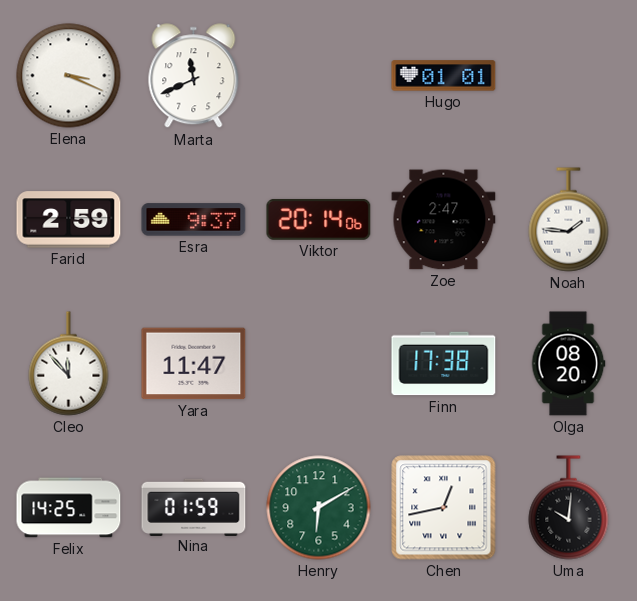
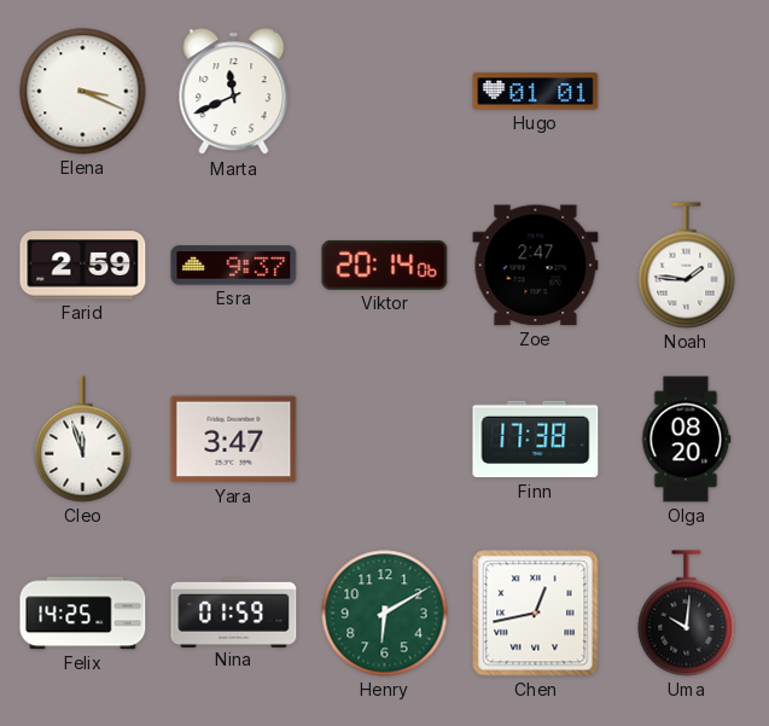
Cleo: 11:53 -> 11:57
Yara: 11:47 -> 3:47
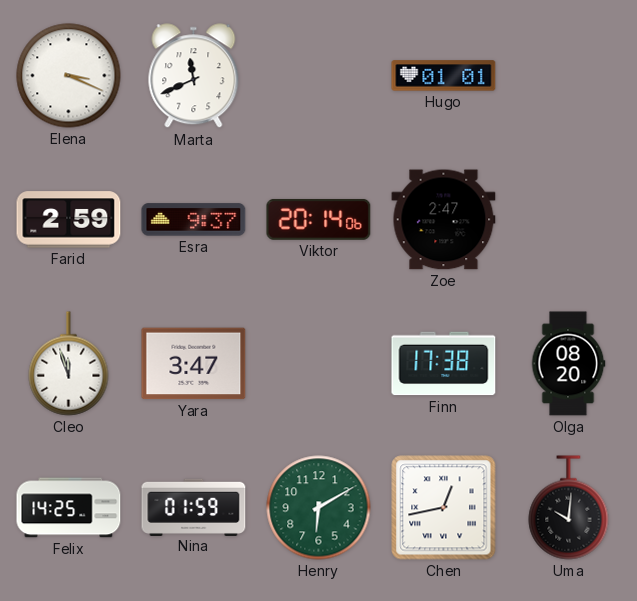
Noah: 1:46 -> none
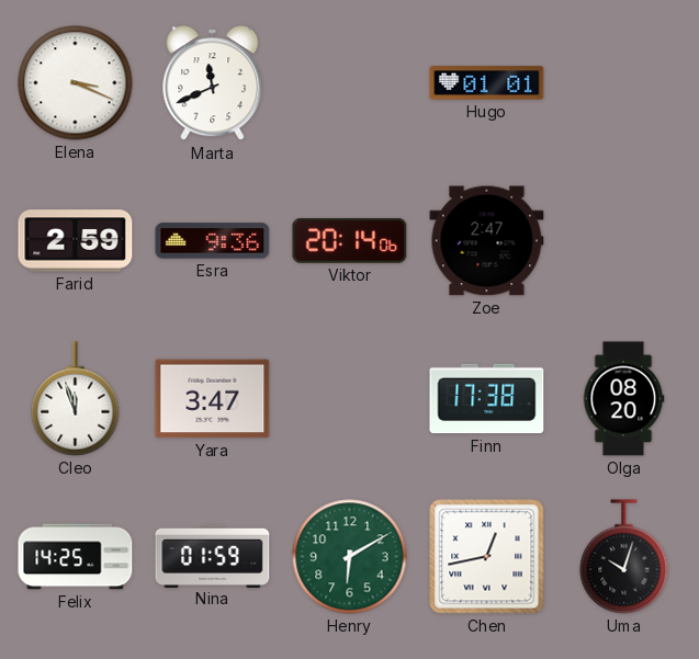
Esra: 9:37 -> 9:36
Uma: 10:01 -> 10:03
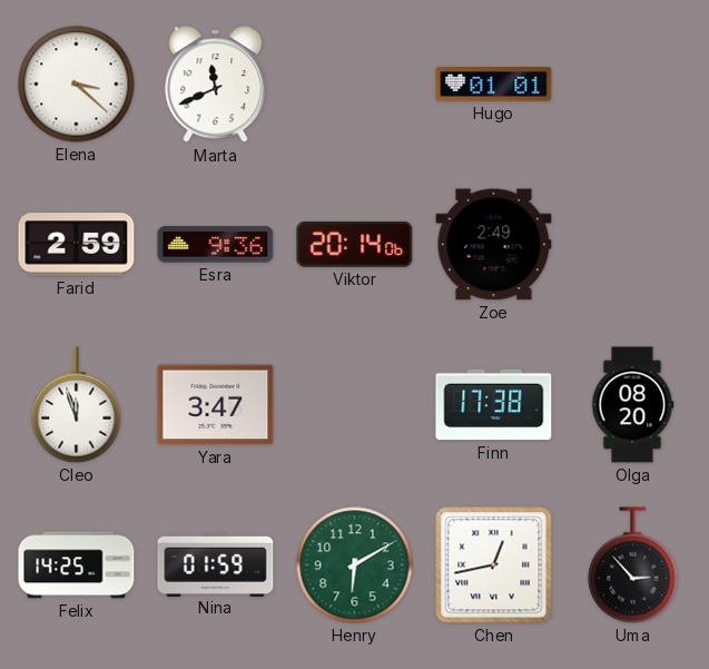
Elena: 3:19 -> 3:22
Zoe: 2:47 -> 2:49
Uma: 10:03 -> 2:53
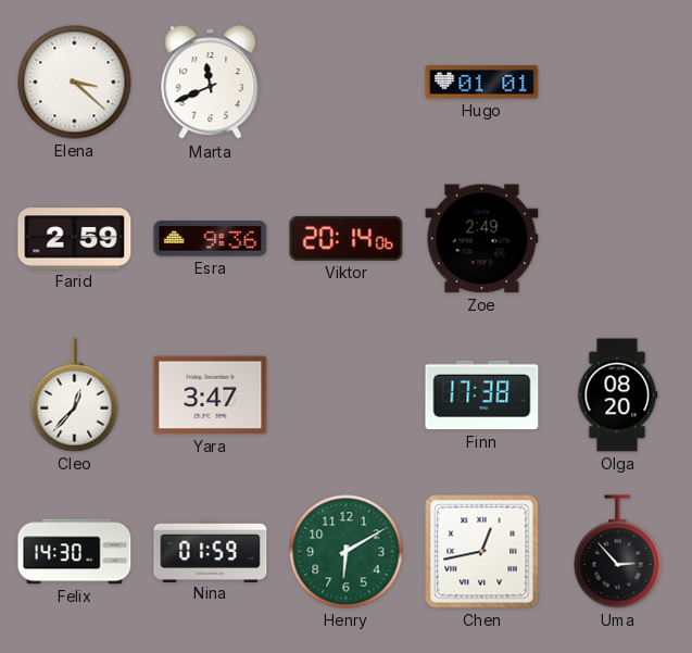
Cleo: 11:57 -> 12:37
Felix: 14:25 -> 14:30
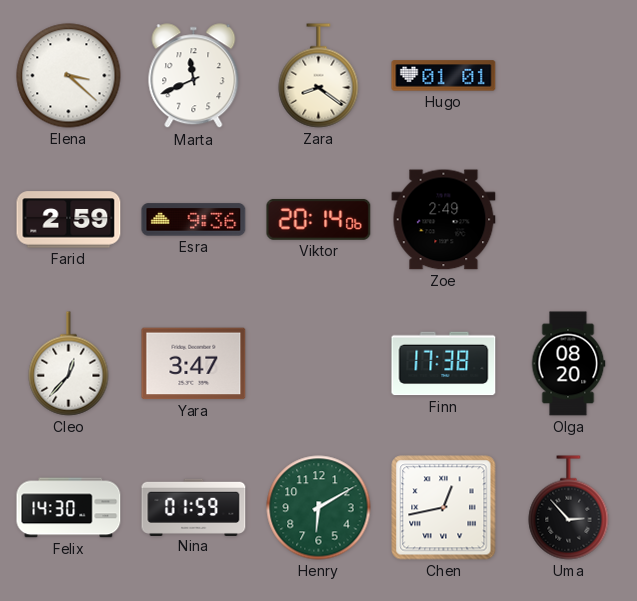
Zara: none -> 8:21
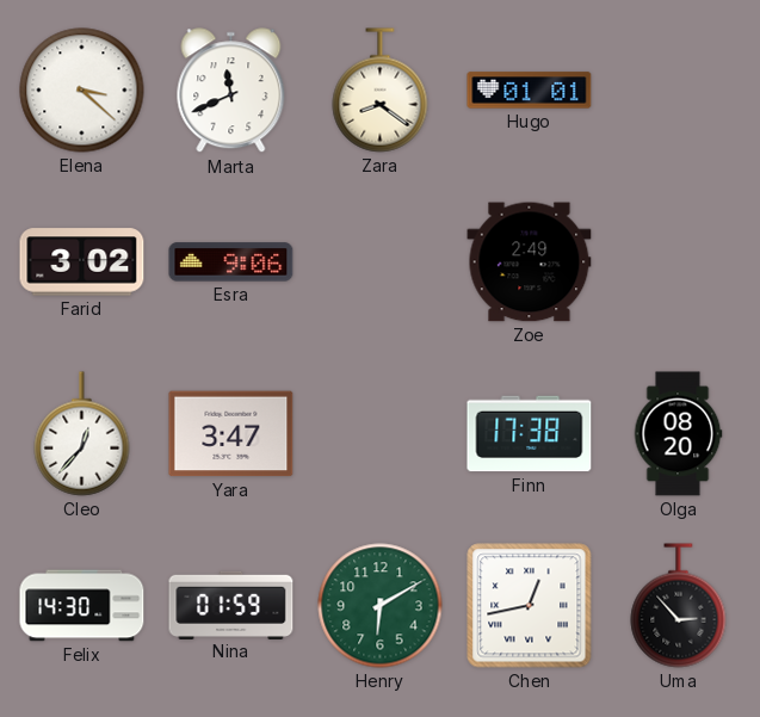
Farid: 2:59 -> 3:02
Esra: 9:36 -> 9:06
Viktor: 20:14 -> none
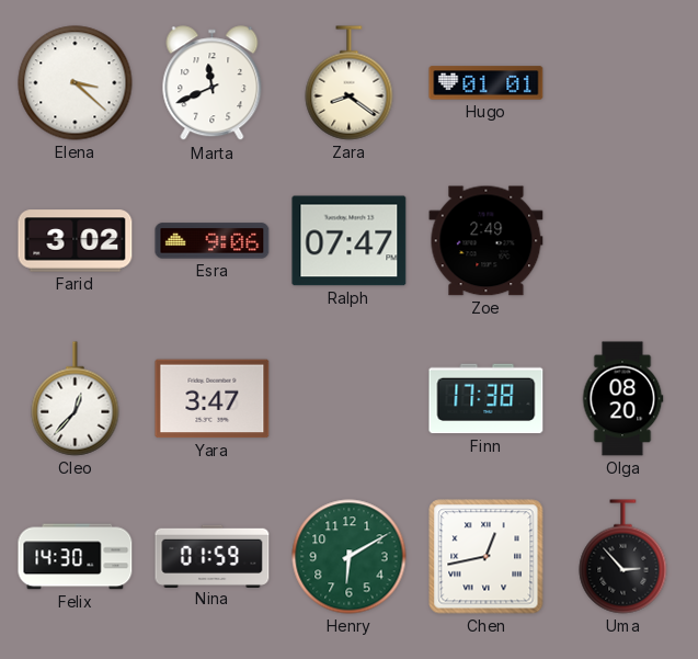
Ralph: none -> 07:47
